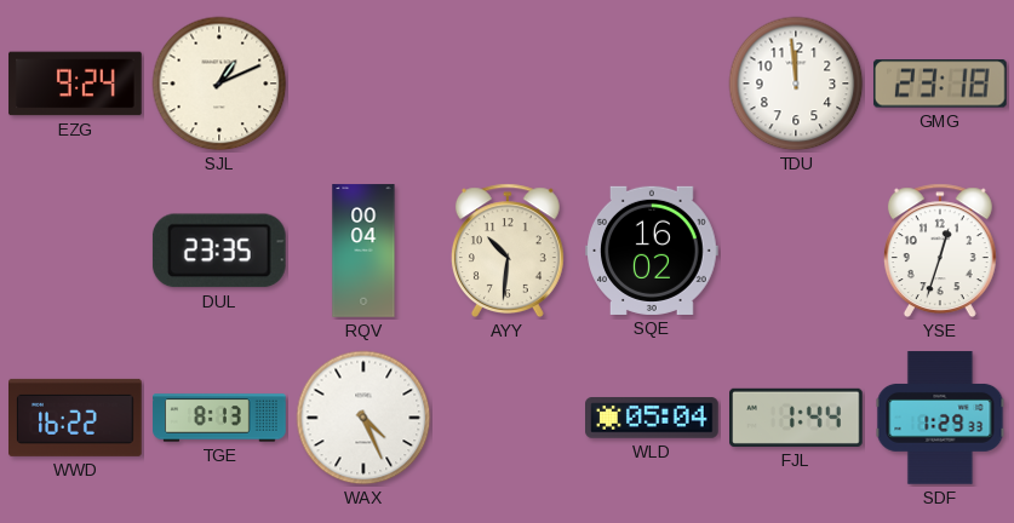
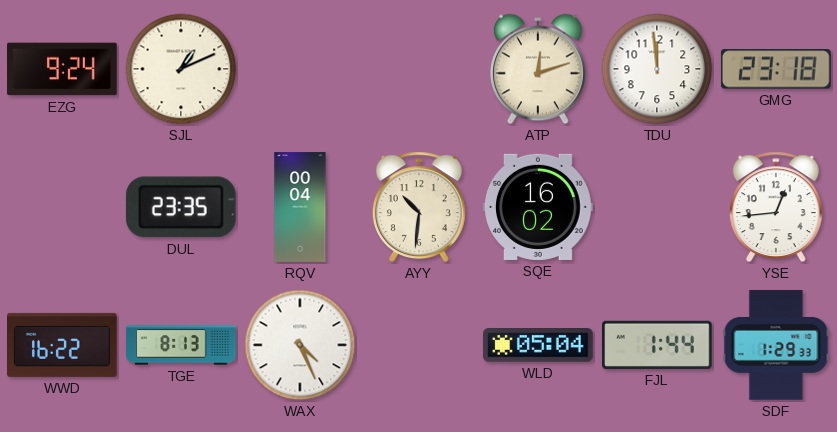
ATP: none -> 12:12
YSE: 12:33 -> 12:44
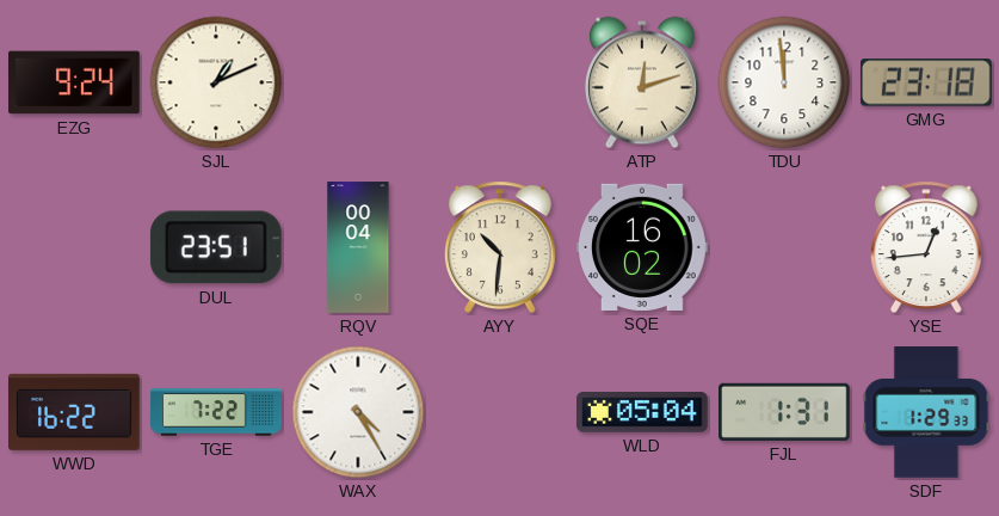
DUL: 23:35 -> 23:51
TGE: 8:13 -> 7:22
WAX: 4:26 -> 4:25
FJL: 1:44 -> 1:31
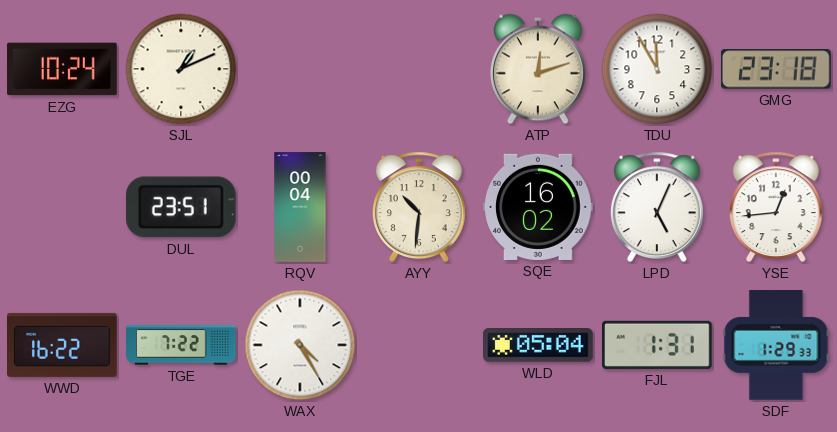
EZG: 9:24 -> 10:24
TDU: 11:59 -> 11:55
LPD: none -> 5:04
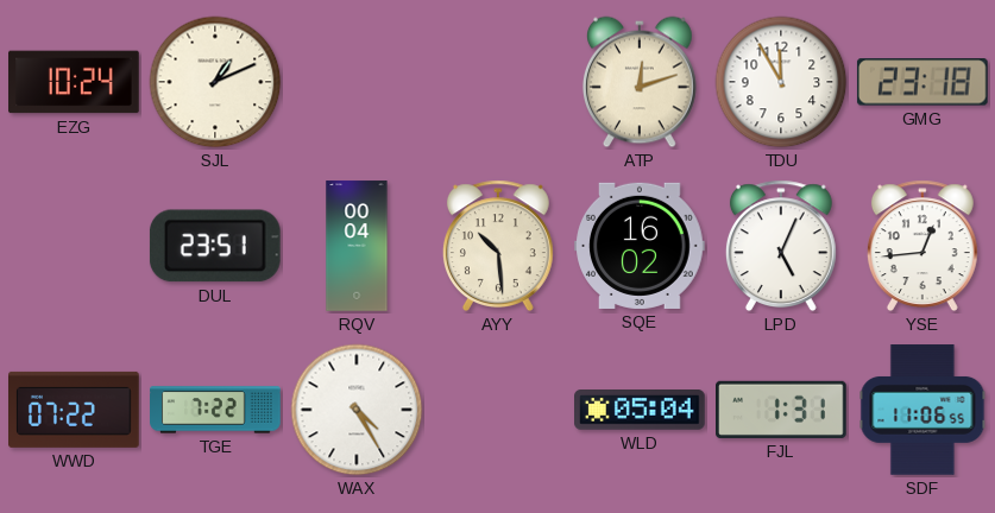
AYY: 10:31 -> 10:29
WWD: 16:22 -> 07:22
SDF: 1:29 -> 11:06
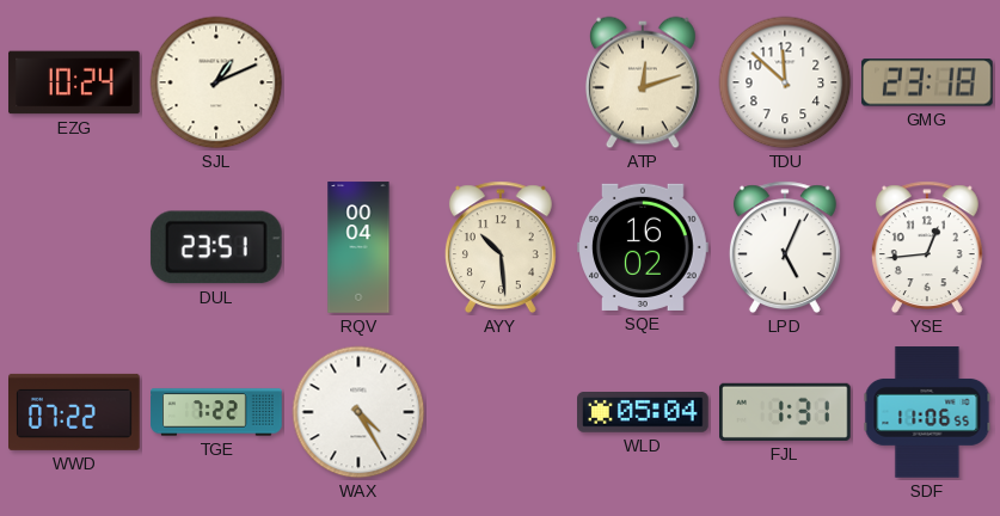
TDU: 11:55 -> 11:52
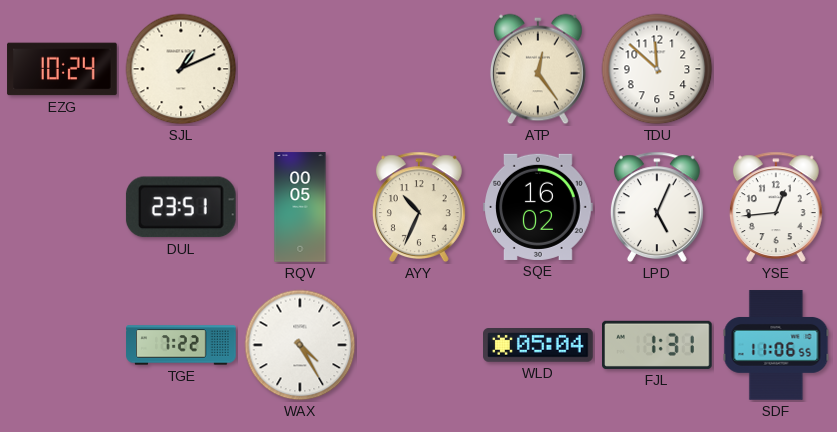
ATP: 12:12 -> 12:24
GMG: 23:18 -> none
RQV: 00:04 -> 00:05
AYY: 10:29 -> 10:34
WWD: 07:22 -> none
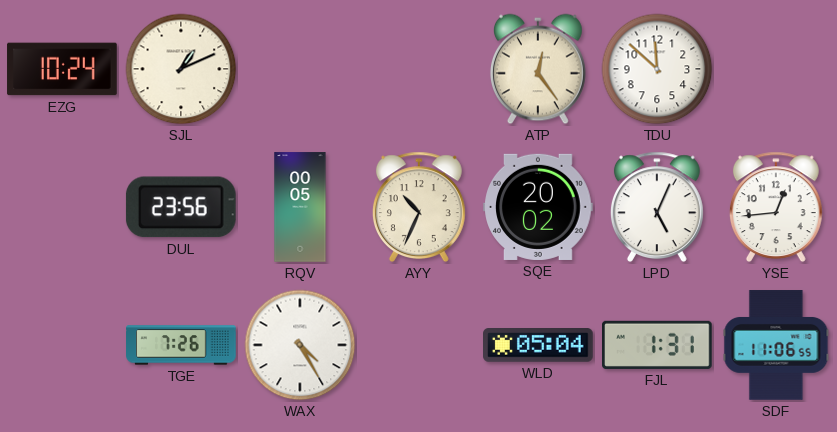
DUL: 23:51 -> 23:56
SQE: 16:02 -> 20:02
TGE: 7:22 -> 7:26
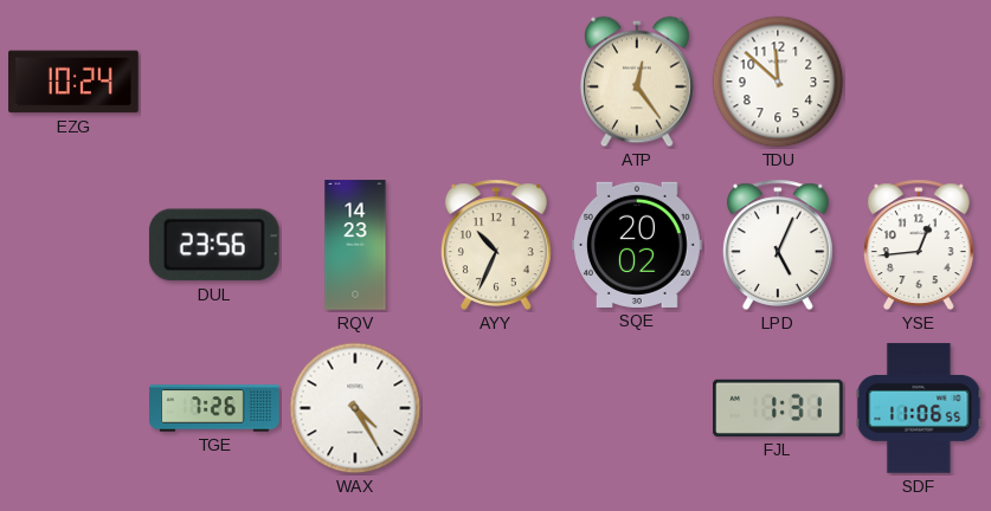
SJL: 1:11 -> none
RQV: 00:05 -> 14:23
WLD: 05:04 -> none
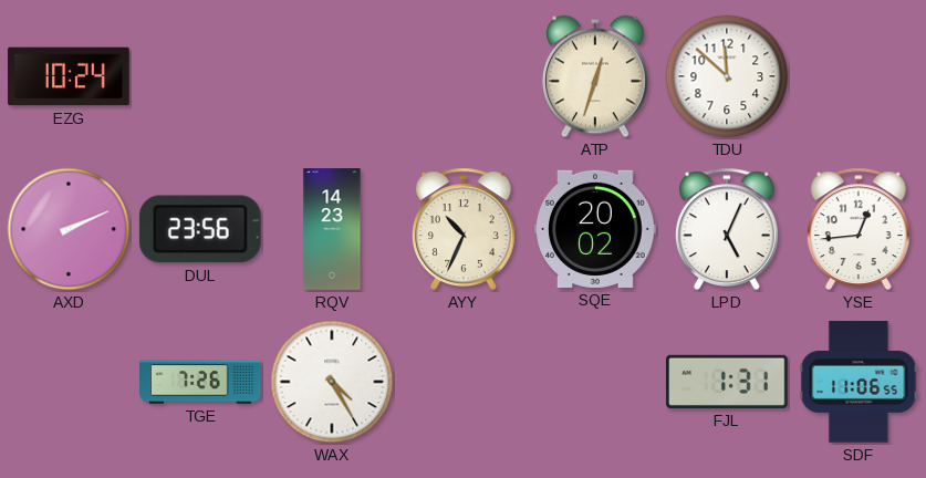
ATP: 12:24 -> 12:33
AXD: none -> 2:11
